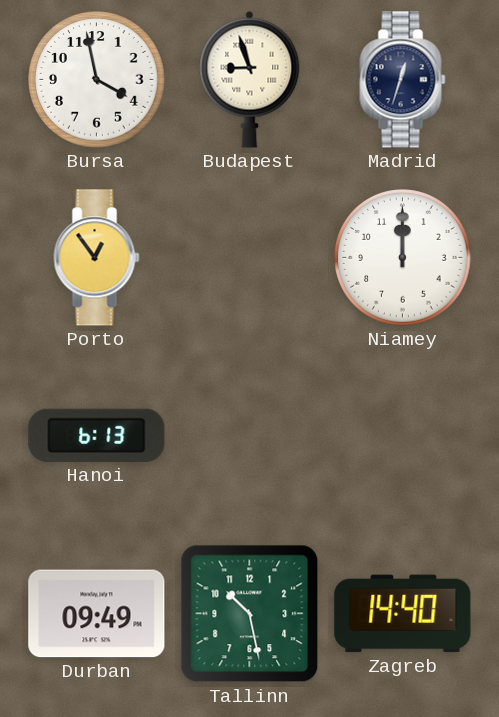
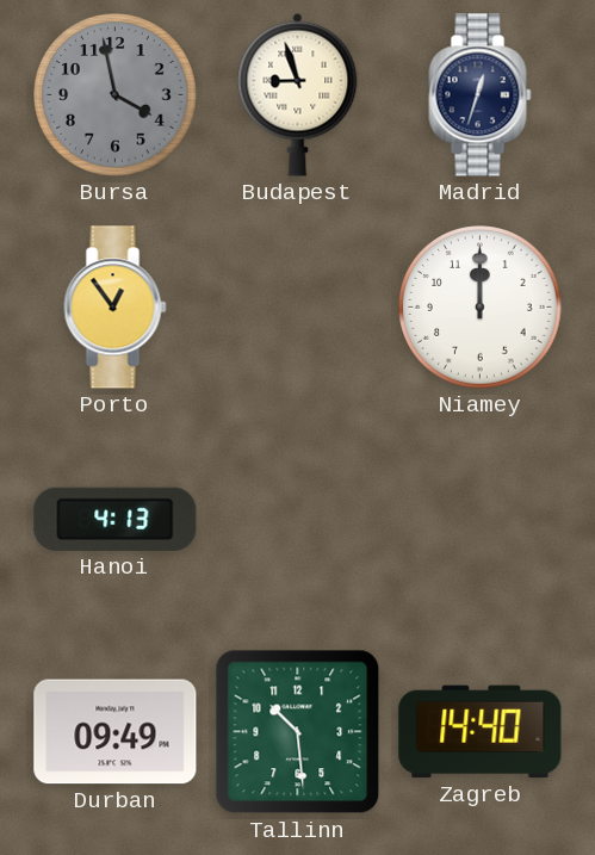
Bursa dial: white -> grey
Hanoi: 6:13 -> 4:13
Tallinn: 10:28 -> 10:29
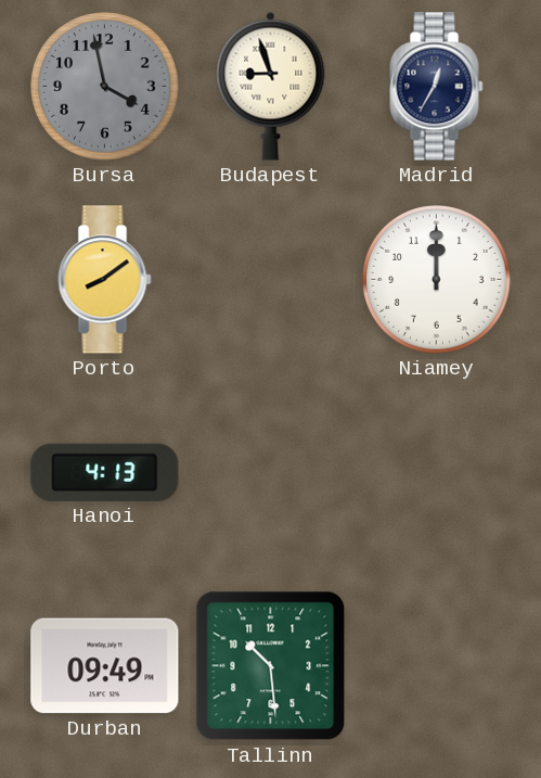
Madrid: 12:33 -> 12:35
Porto: 12:54 -> 8:09
Zagreb: 14:40 -> none
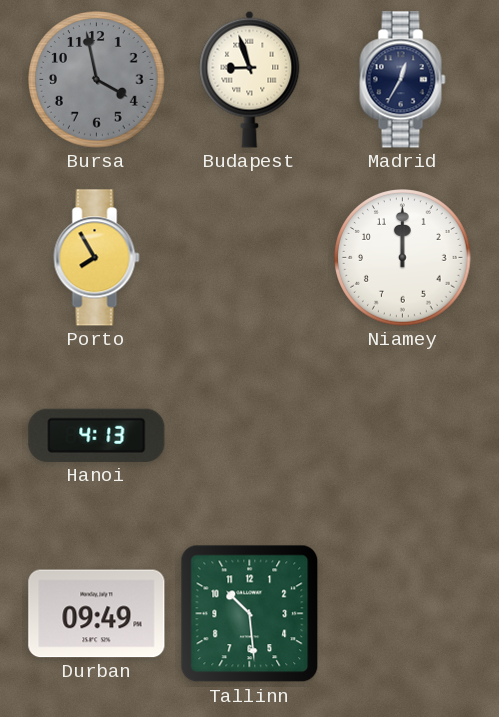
Porto: 8:09 -> 7:55
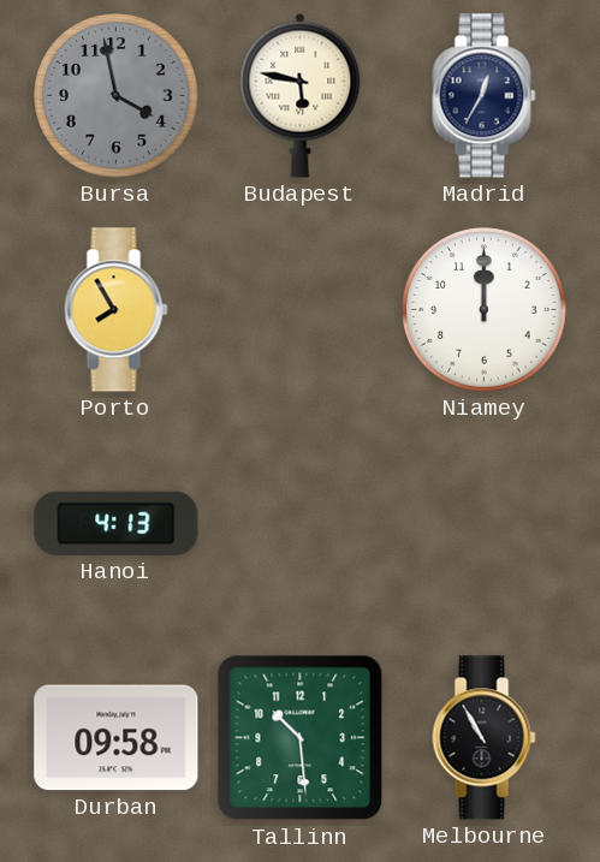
Budapest: 8:57 -> 5:47
Durban: 09:49 -> 09:58
Melbourne: none -> 10:55
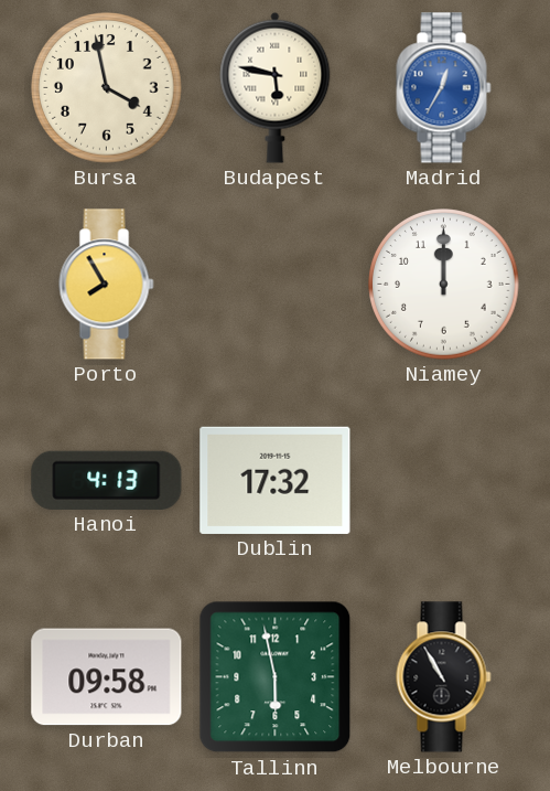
Bursa dial: grey -> cream
Madrid dial: navy -> blue
Dublin: none -> 17:32
Tallinn: 10:29 -> 5:58
